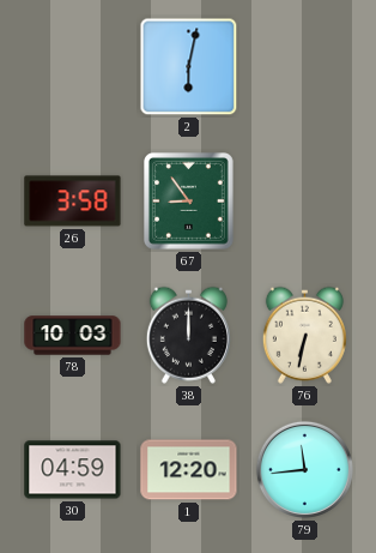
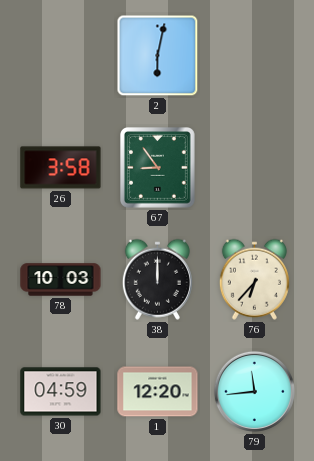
76: 6:32 -> 6:37
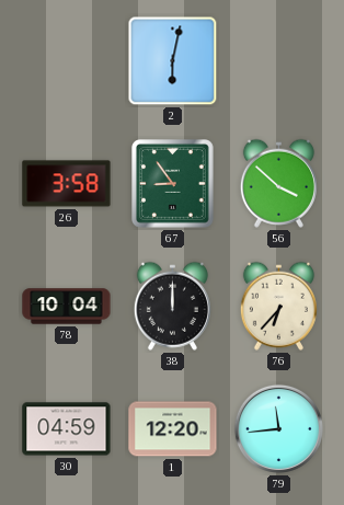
56: none -> 3:52
78: 10:03 -> 10:04
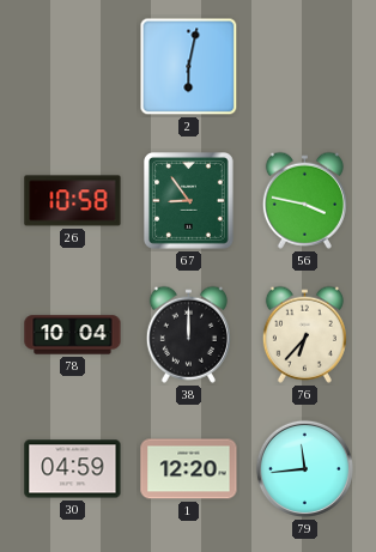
26: 3:58 -> 10:58
56: 3:52 -> 3:47
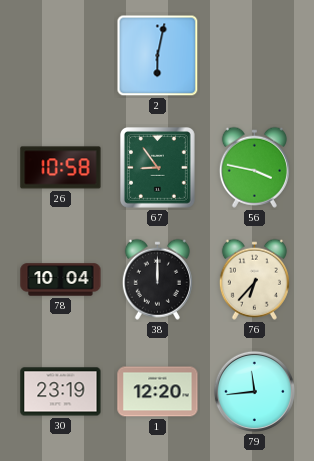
30: 04:59 -> 23:19
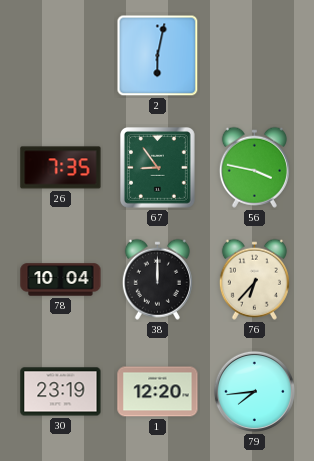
26: 10:58 -> 7:35
79: 11:44 -> 7:44
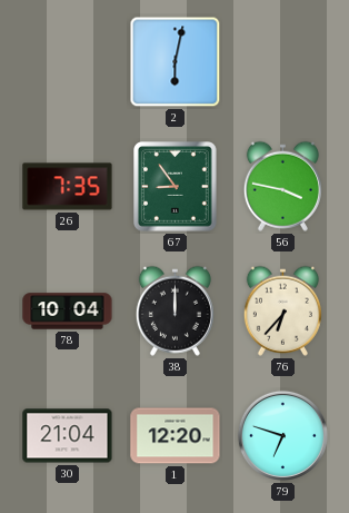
30: 23:19 -> 21:04
79: 7:44 -> 6:48
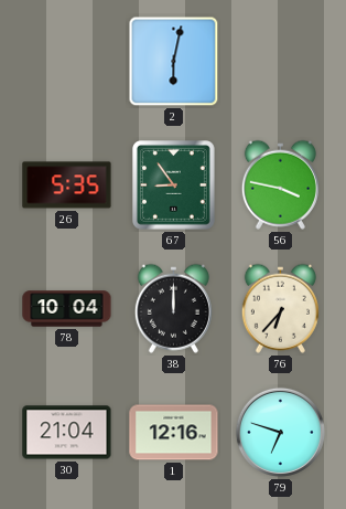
26: 7:35 -> 5:35
1: 12:20 -> 12:16
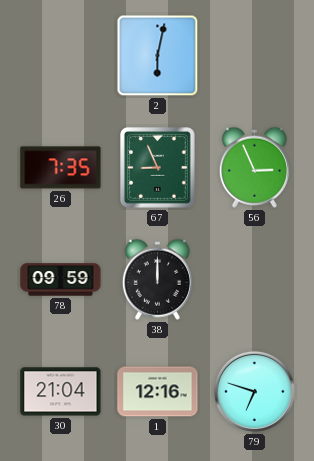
26: 5:35 -> 7:35
67: 8:54 -> 8:56
56: 3:47 -> 2:56
78: 10:04 -> 09:59
76: 6:37 -> none
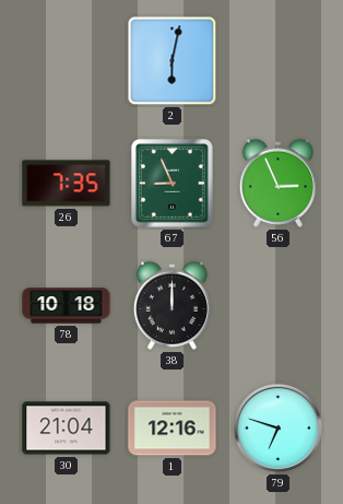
78: 09:59 -> 10:18
